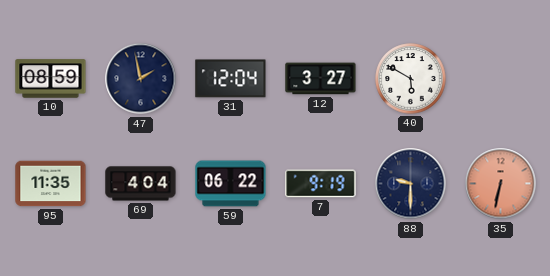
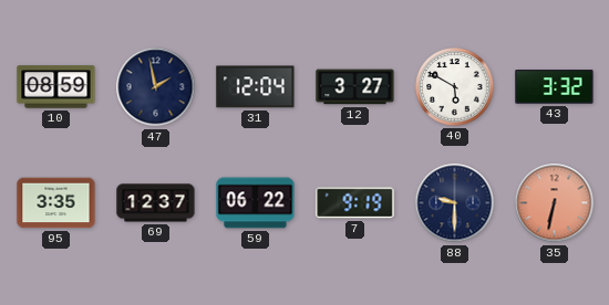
43: none -> 3:32
95: 11:35 -> 3:35
69: 4:04 -> 12:37
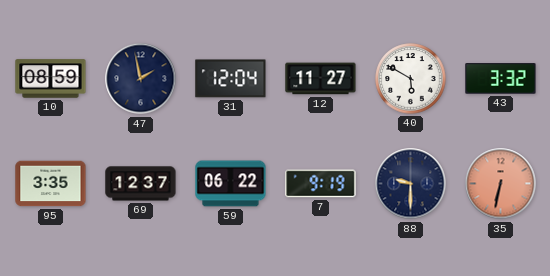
12: 3:27 -> 11:27
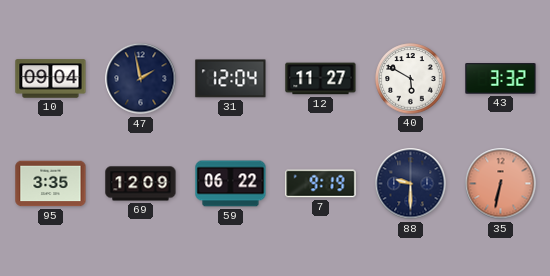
10: 08:59 -> 09:04
69: 12:37 -> 12:09
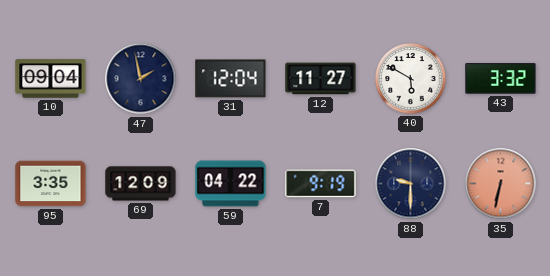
59: 06:22 -> 04:22
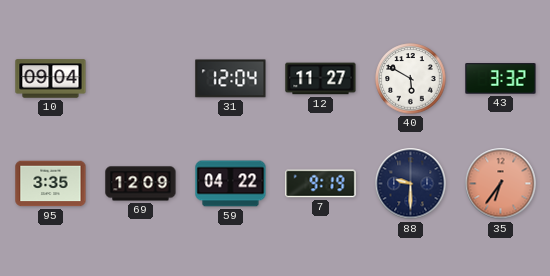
47: 1:58 -> none
35: 6:32 -> 6:36
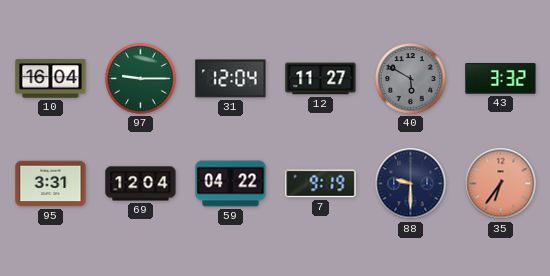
10: 09:04 -> 16:04
97: none -> 9:15
40 dial: white -> grey
95: 3:35 -> 3:31
69: 12:09 -> 12:04
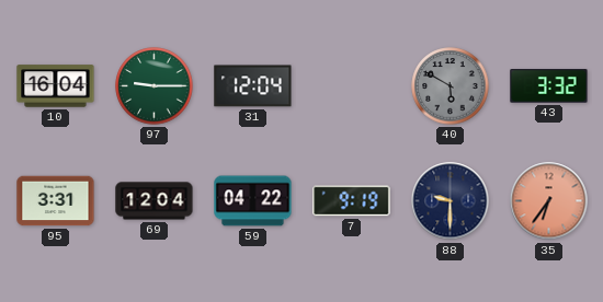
12: 11:27 -> none
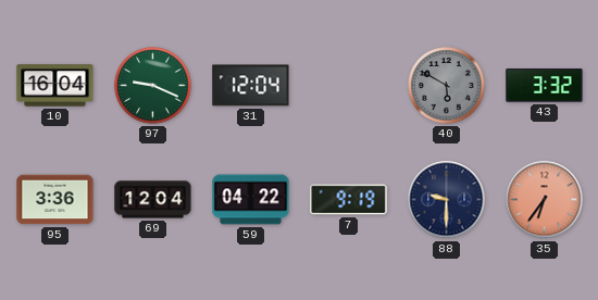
97: 9:15 -> 9:19
95: 3:31 -> 3:36
